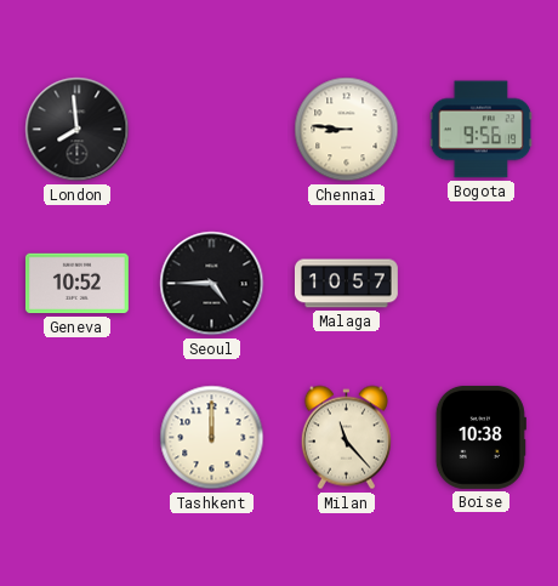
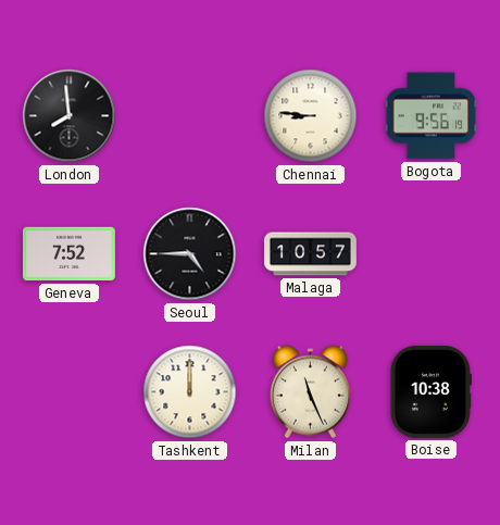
Geneva: 10:52 -> 7:52
Milan: 11:23 -> 11:26
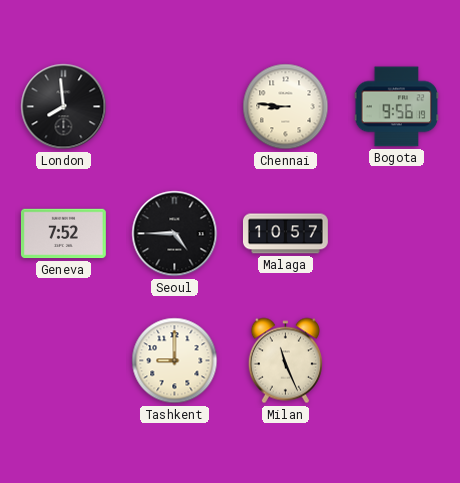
Tashkent: 12:00 -> 9:00
Boise: 10:38 -> none
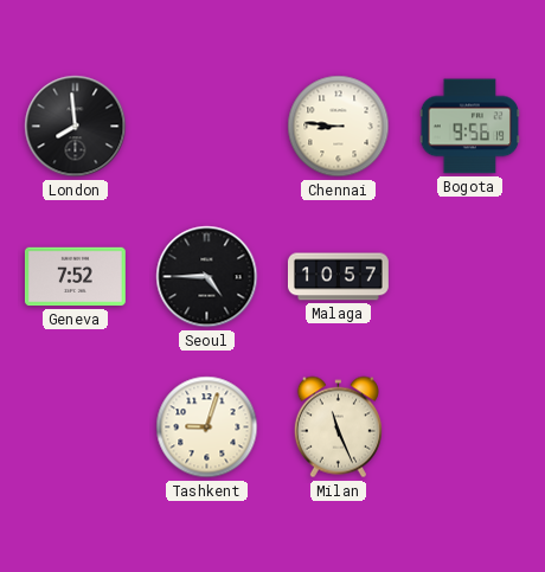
Tashkent: 9:00 -> 9:03
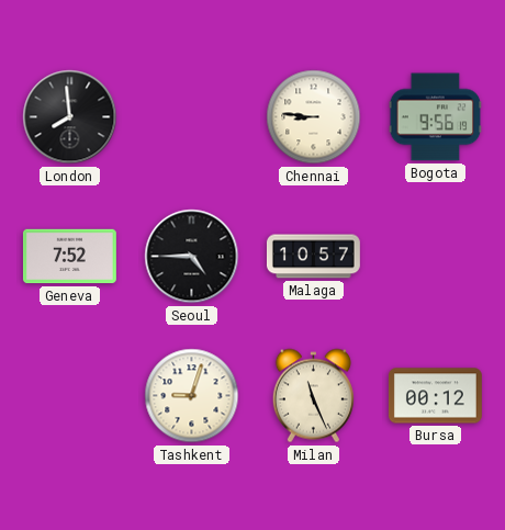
Bursa: none -> 00:12
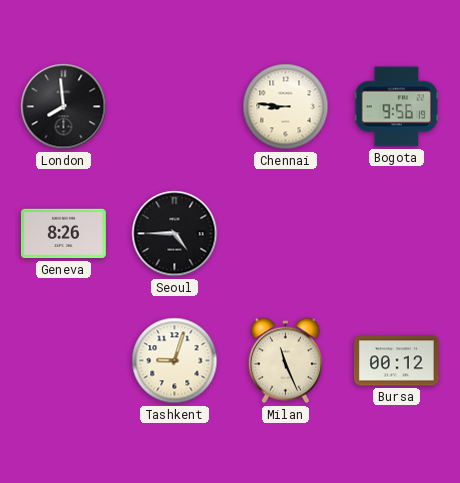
Geneva: 7:52 -> 8:26
Malaga: 10:57 -> none
